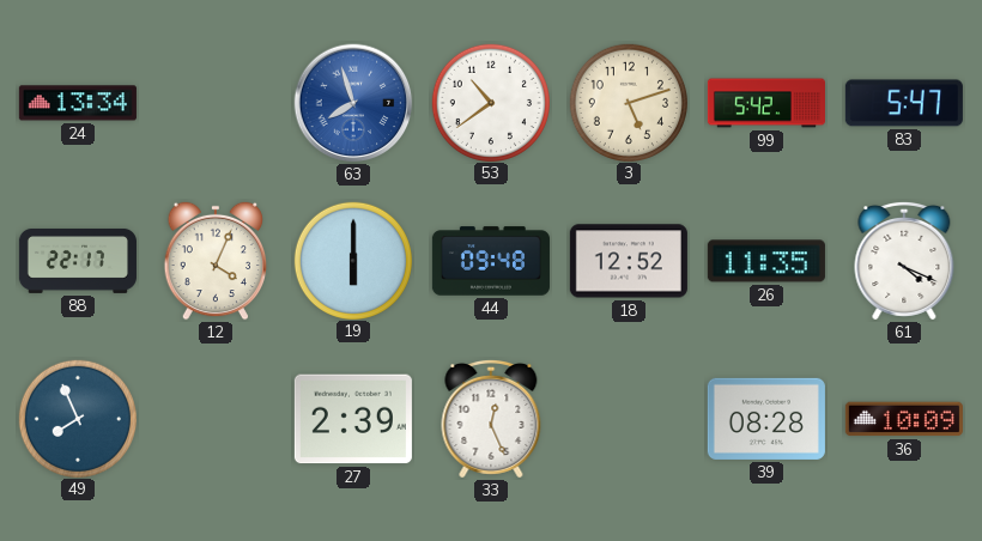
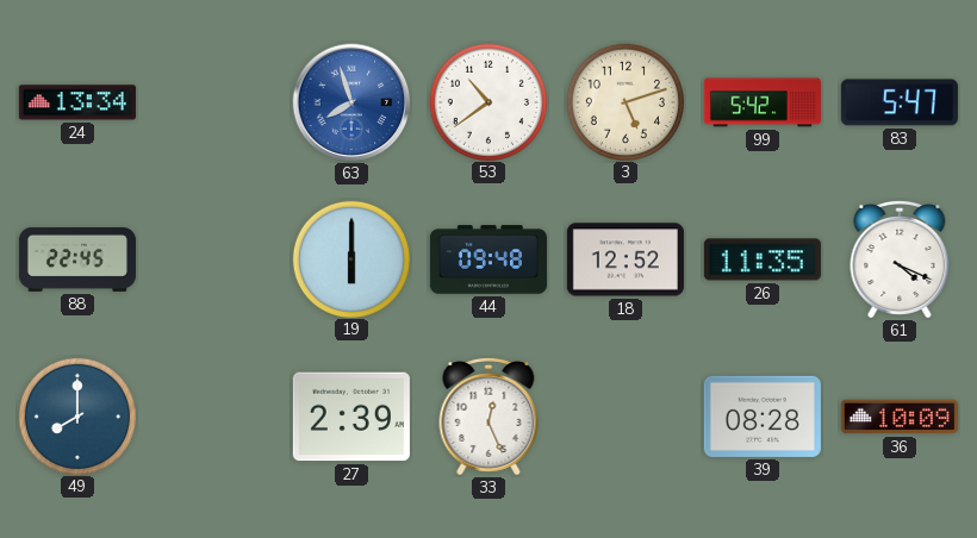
88: 22:17 -> 22:45
12: 4:04 -> none
49: 7:56 -> 8:00
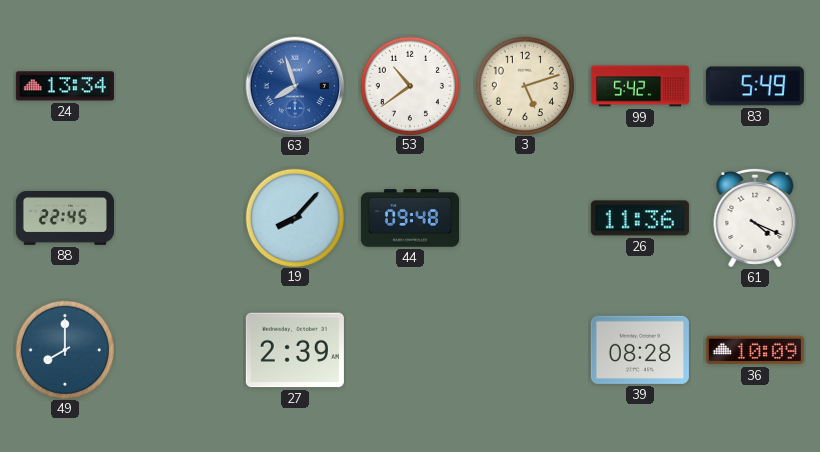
83: 5:47 -> 5:49
19: 6:00 -> 8:07
18: 12:52 -> none
26: 11:35 -> 11:36
33: 12:26 -> none
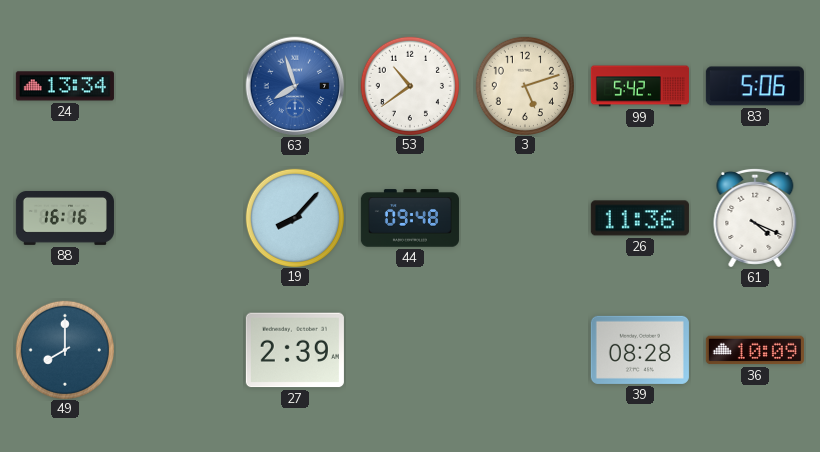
83: 5:49 -> 5:06
88: 22:45 -> 16:16
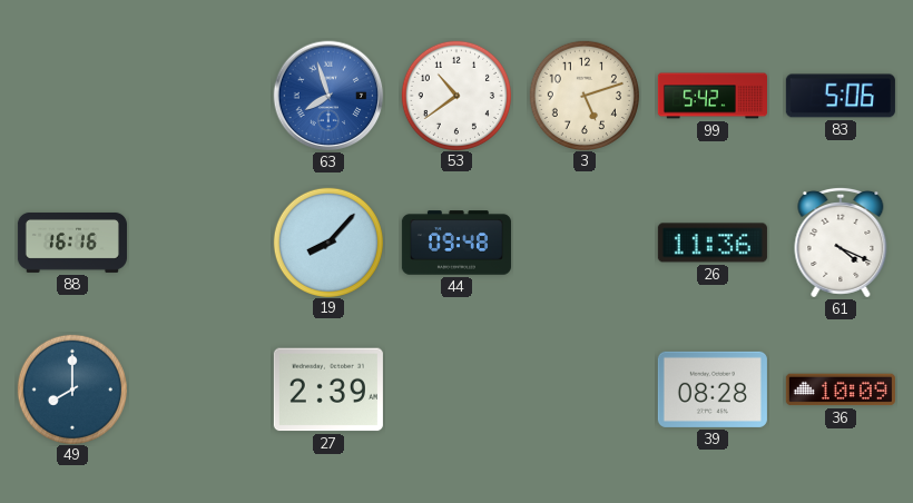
24: 13:34 -> none
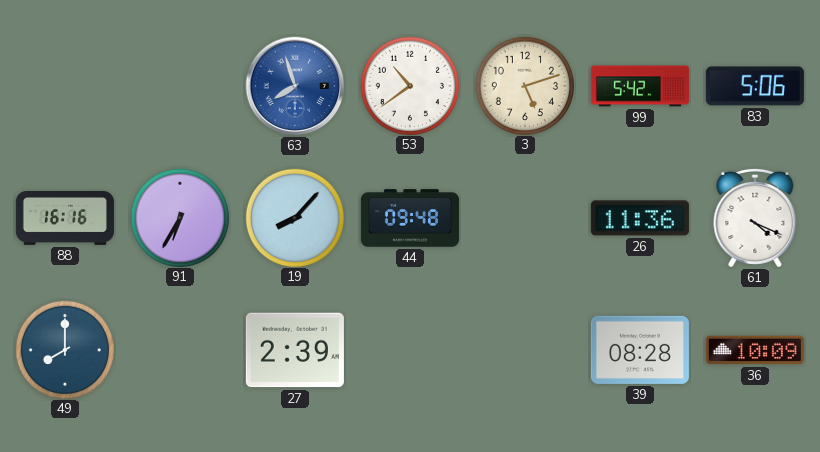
91: none -> 6:35
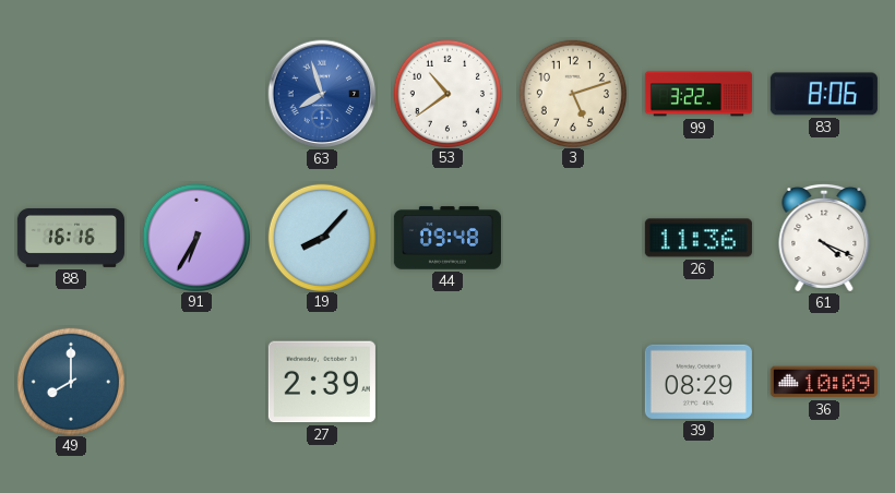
99: 5:42 -> 3:22
83: 5:06 -> 8:06
39: 08:28 -> 08:29
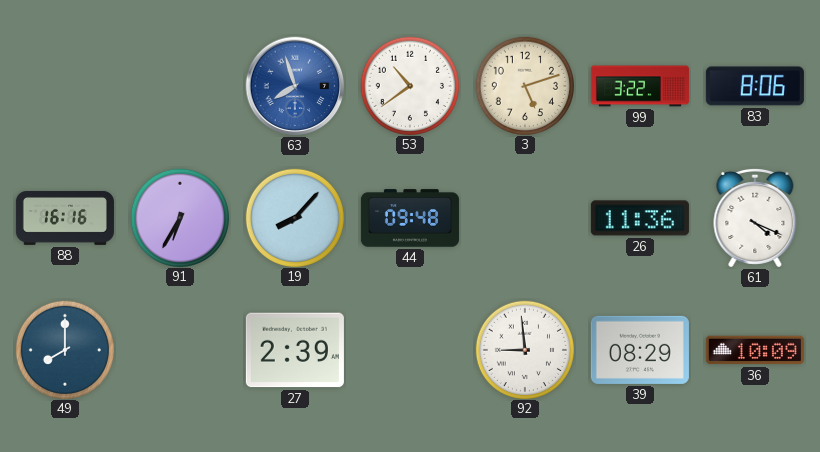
92: none -> 8:59
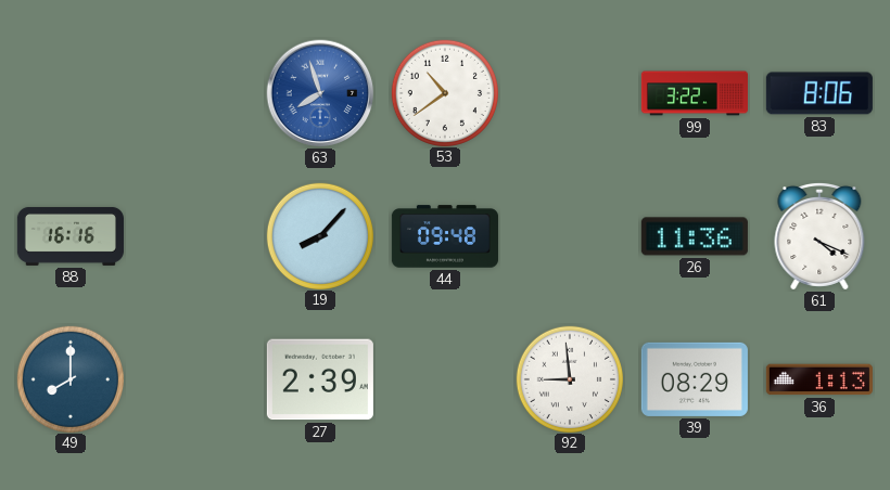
3: 5:12 -> none
91: 6:35 -> none
36: 10:09 -> 1:13
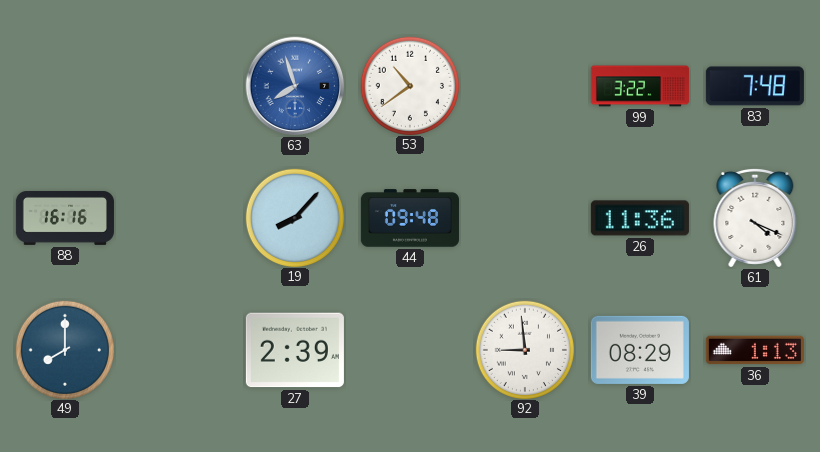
83: 8:06 -> 7:48
